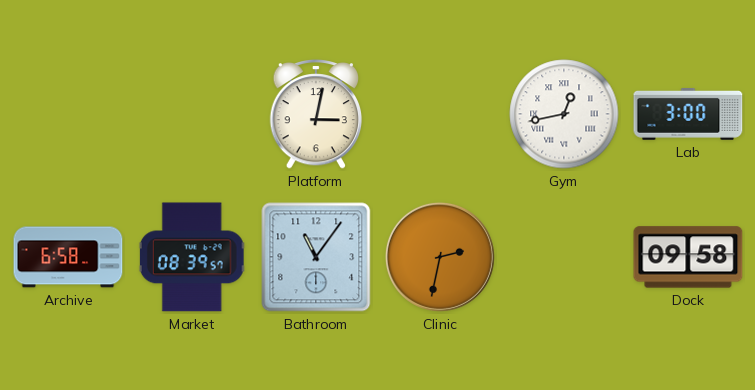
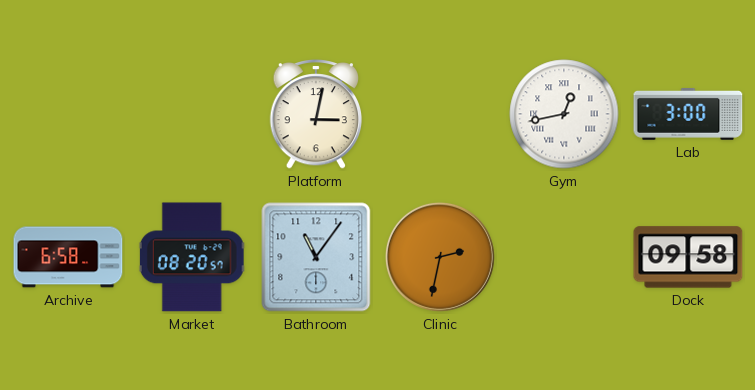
Market: 08:39 -> 08:20
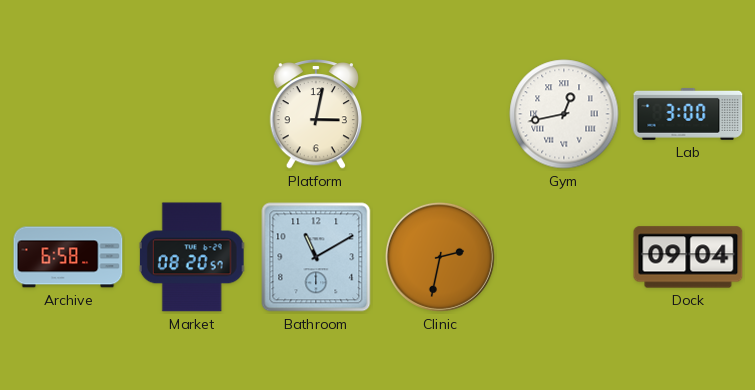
Bathroom: 11:06 -> 11:10
Dock: 09:58 -> 09:04
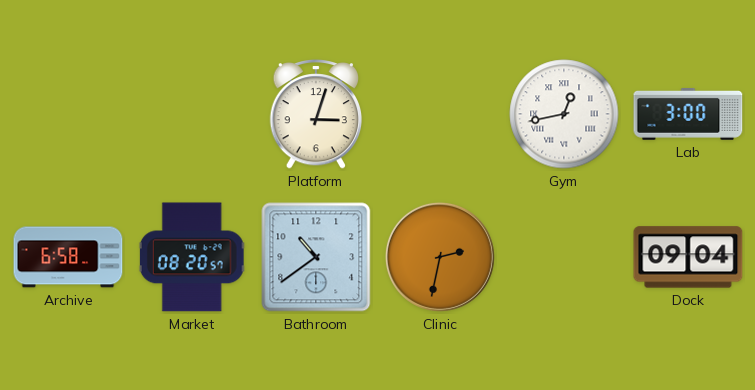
Platform: 3:02 -> 3:03
Bathroom: 11:10 -> 10:39
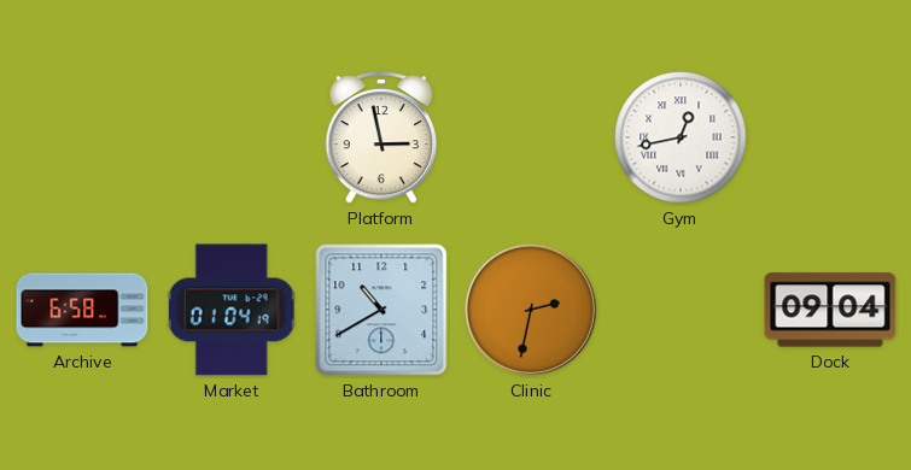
Platform: 3:03 -> 2:58
Lab: 3:00 -> none
Market: 08:20 -> 01:04
Bathroom: 10:39 -> 10:40
